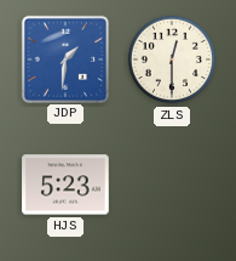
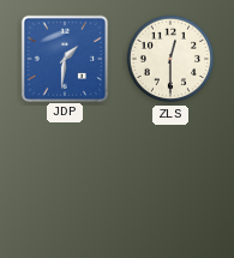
HJS: 5:23 -> none
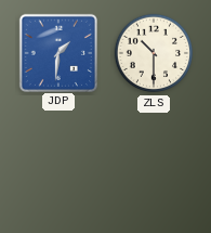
ZLS: 12:30 -> 10:30
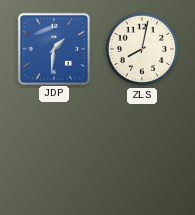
ZLS: 10:30 -> 8:02
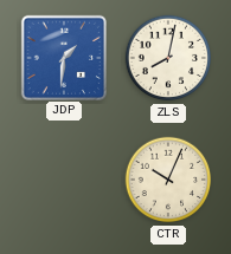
CTR: none -> 10:04
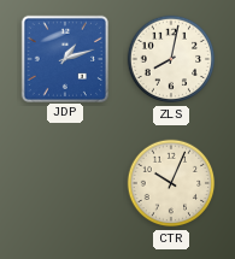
JDP: 1:31 -> 1:12
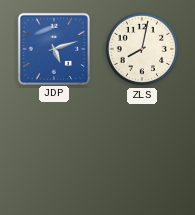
JDP: 1:12 -> 5:12
CTR: 10:04 -> none
